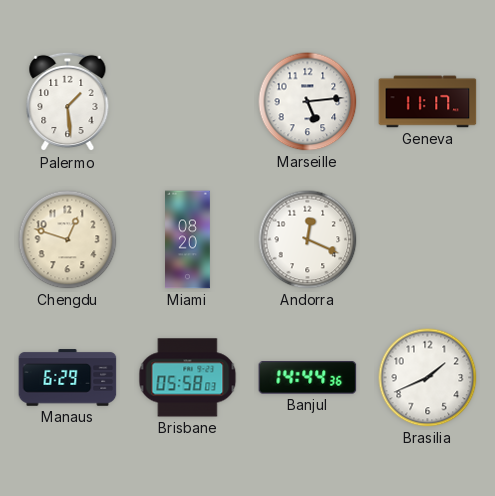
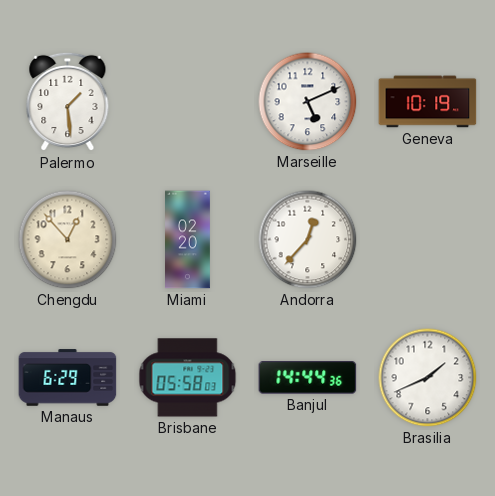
Marseille: 5:14 -> 5:11
Geneva: 11:17 -> 10:19
Chengdu: 12:48 -> 12:53
Miami: 08:20 -> 02:20
Andorra: 12:19 -> 12:37
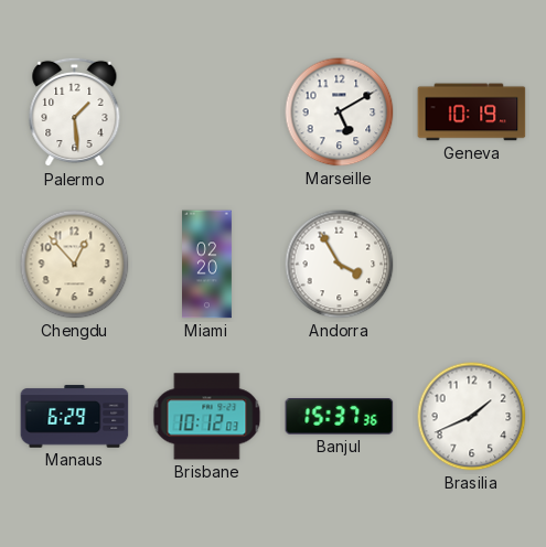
Marseille: 5:11 -> 5:10
Andorra: 12:37 -> 3:55
Brisbane: 05:58 -> 10:12
Banjul: 14:44 -> 15:37
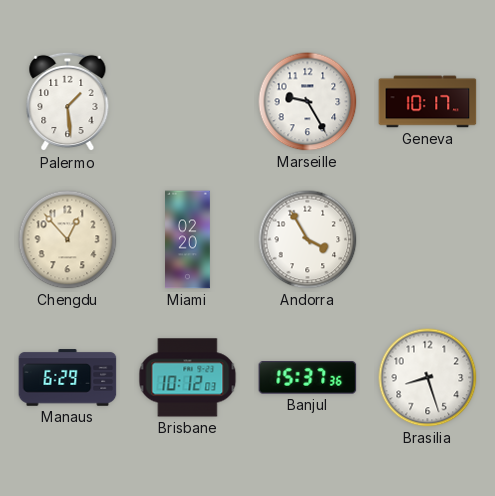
Marseille: 5:10 -> 9:25
Geneva: 10:19 -> 10:17
Brasilia: 1:41 -> 8:27
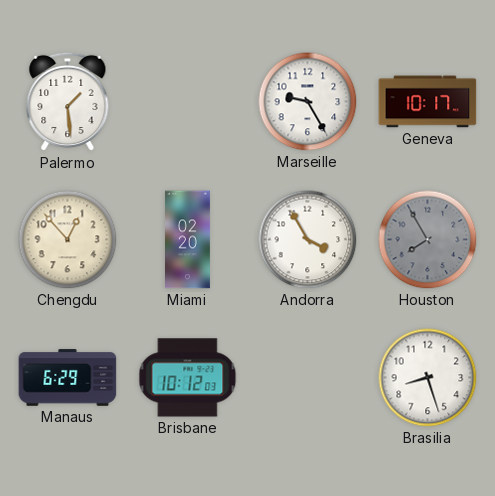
Houston: none -> 7:55
Banjul: 15:37 -> none
